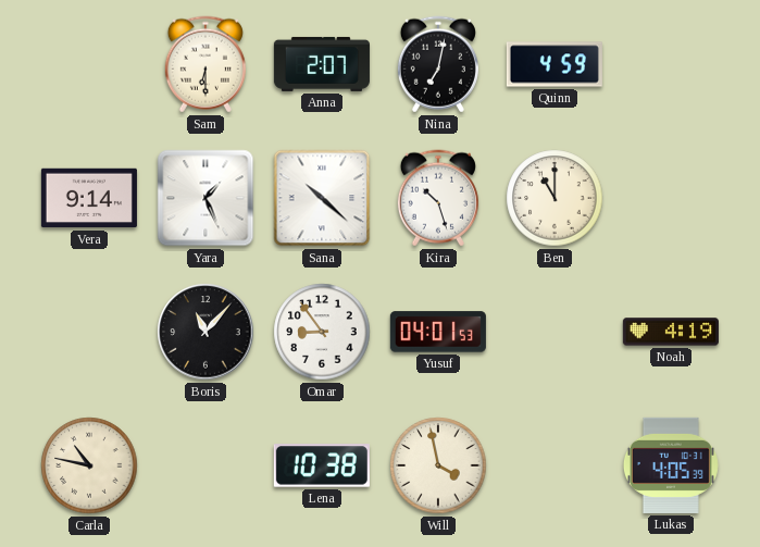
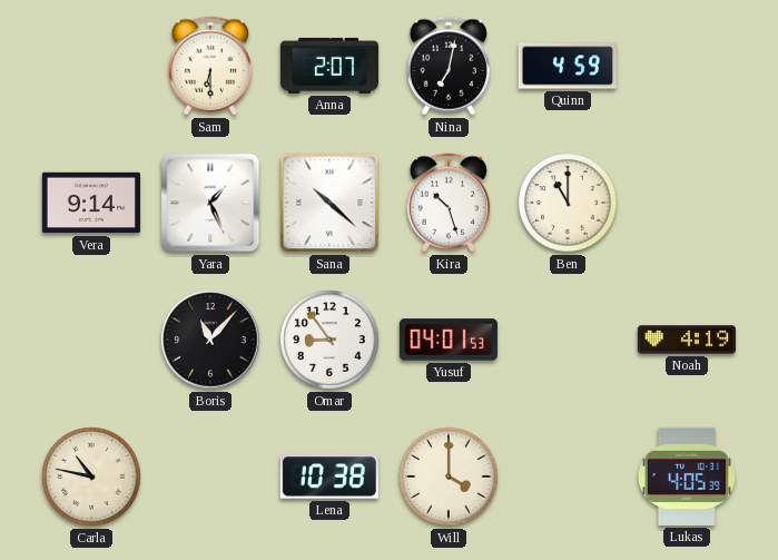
Will: 3:58 -> 4:00
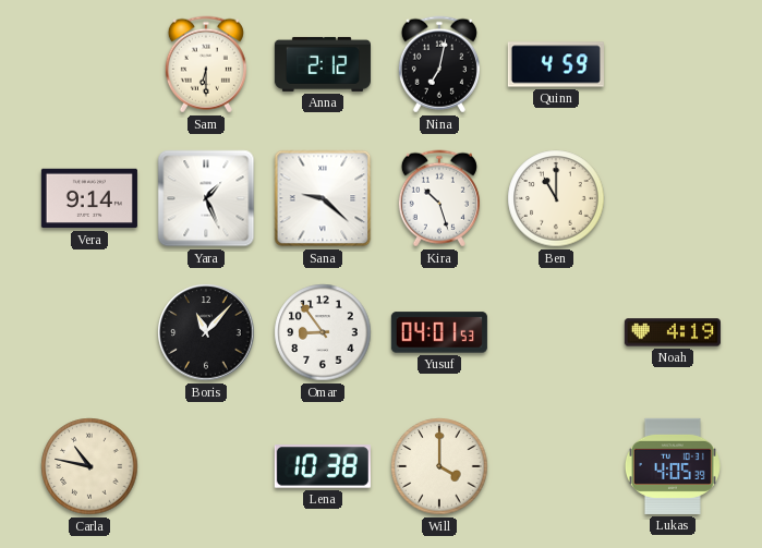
Anna: 2:07 -> 2:12
Sana: 10:22 -> 9:22
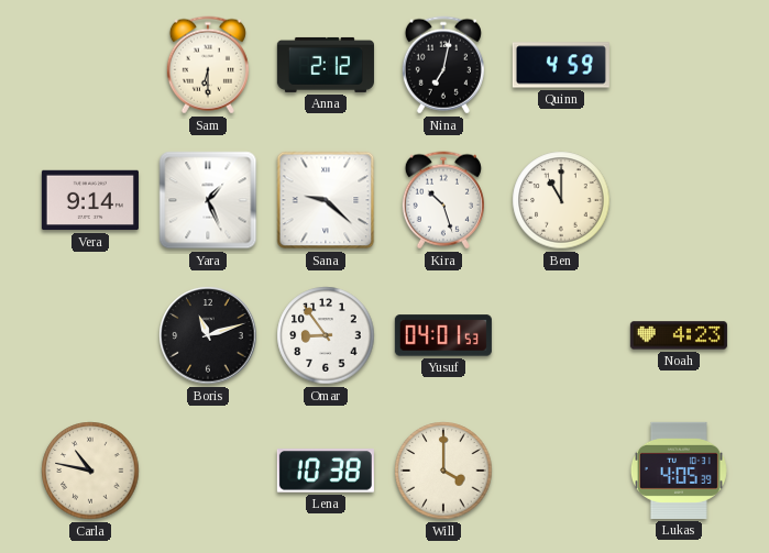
Boris: 11:07 -> 11:12
Noah: 4:19 -> 4:23
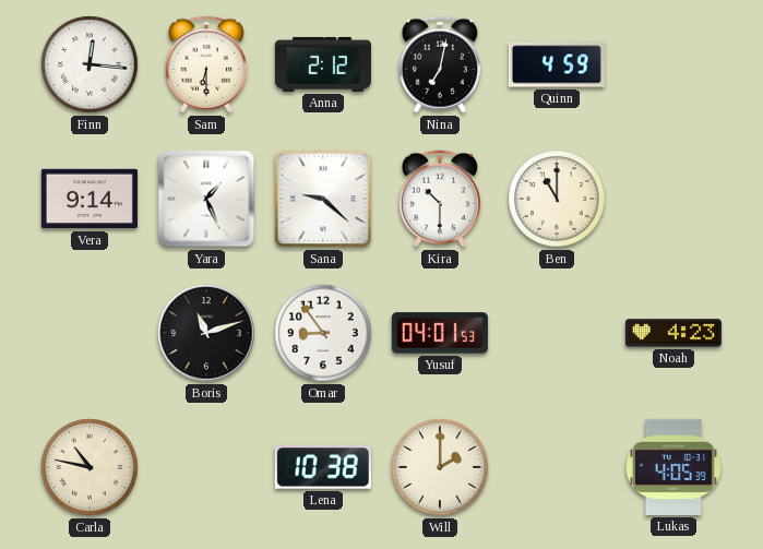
Finn: none -> 12:16
Kira: 10:27 -> 10:30
Will: 4:00 -> 2:00
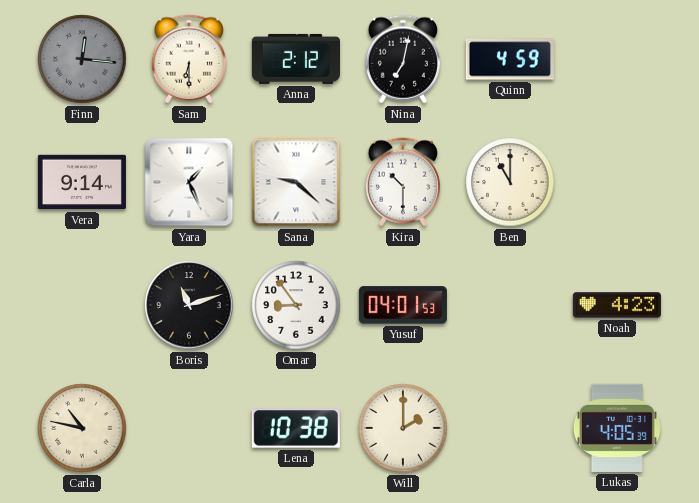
Finn dial: white -> grey
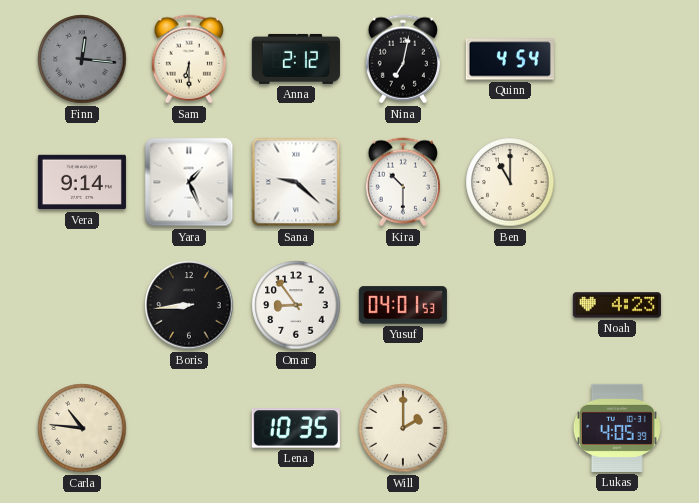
Quinn: 4:59 -> 4:54
Boris: 11:12 -> 8:44
Carla: 10:47 -> 10:46
Lena: 10:38 -> 10:35
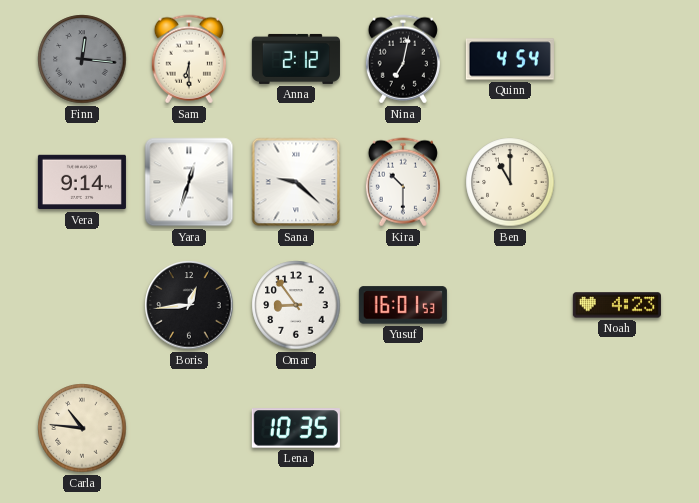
Yara: 1:26 -> 12:33
Boris: 8:44 -> 12:44
Yusuf: 04:01 -> 16:01
Will: 2:00 -> none
Lukas: 4:05 -> none
